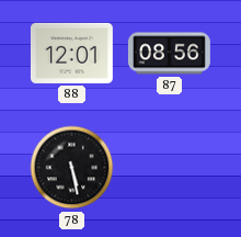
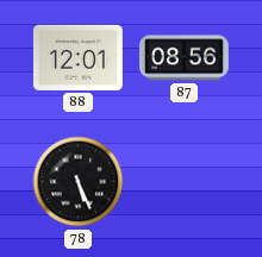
78: 5:28 -> 5:26
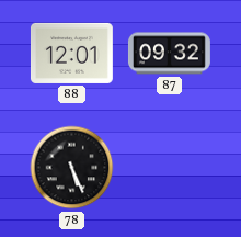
87: 08:56 -> 09:32
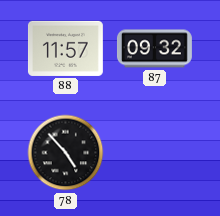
88: 12:01 -> 11:57
78: 5:26 -> 4:53
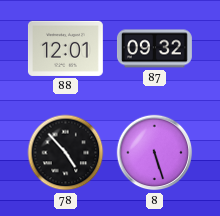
88: 11:57 -> 12:01
8: none -> 5:27
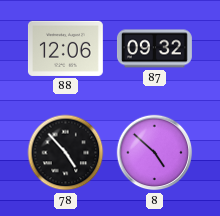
88: 12:01 -> 12:06
8: 5:27 -> 4:52
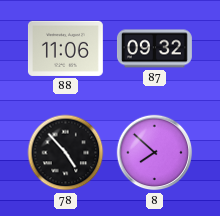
88: 12:06 -> 11:06
8: 4:52 -> 7:52
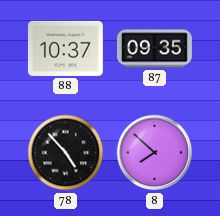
88: 11:06 -> 10:37
87: 09:32 -> 09:35
